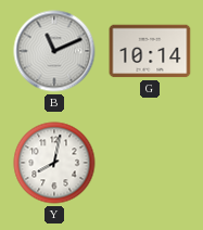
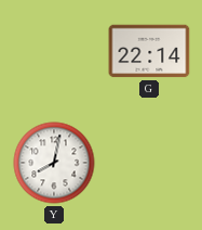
B: 11:11 -> none
G: 10:14 -> 22:14
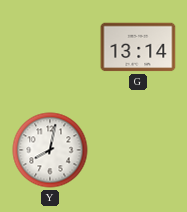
G: 22:14 -> 13:14
